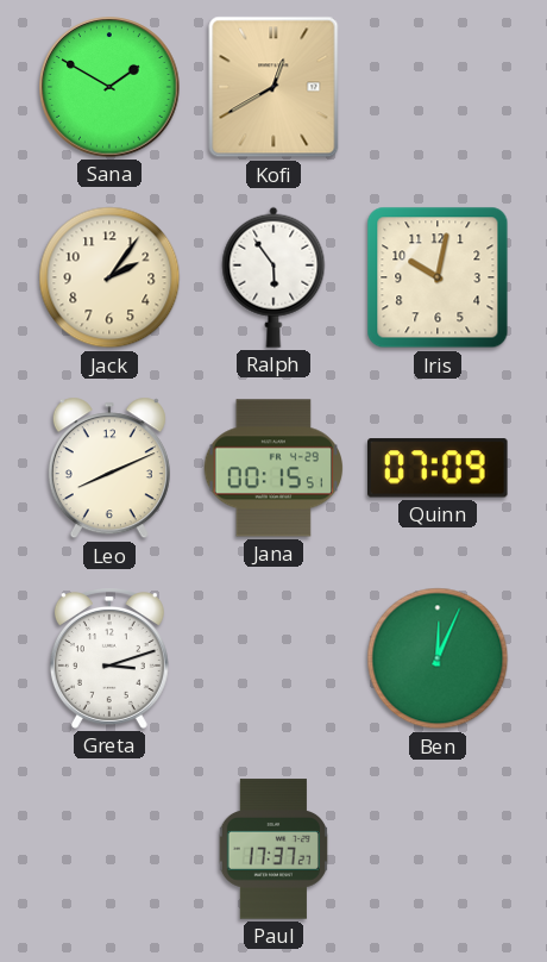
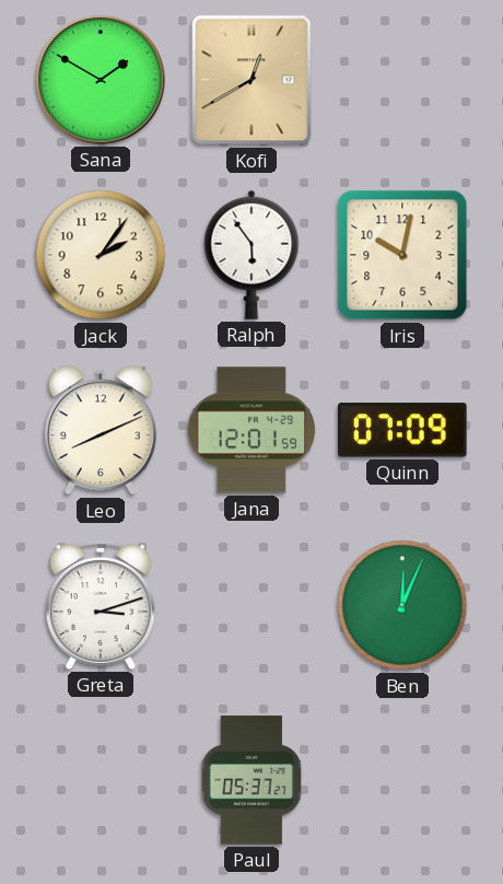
Jana: 00:15 -> 12:01
Paul: 17:37 -> 05:37
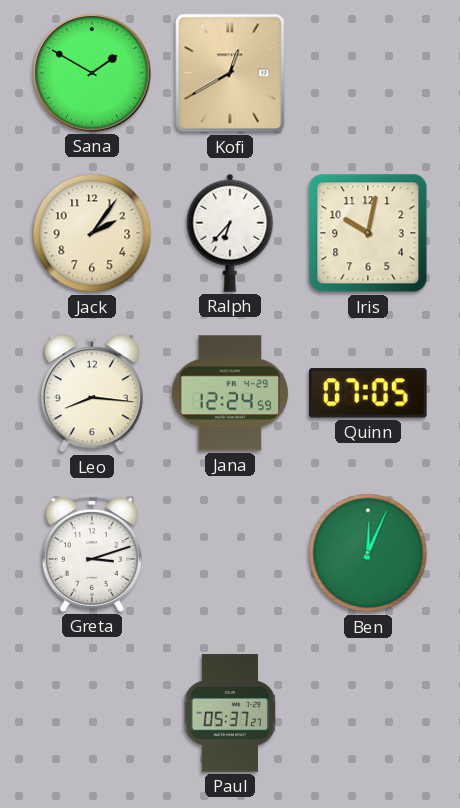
Ralph: 5:54 -> 6:37
Leo: 8:11 -> 8:16
Jana: 12:01 -> 12:24
Quinn: 07:09 -> 07:05
